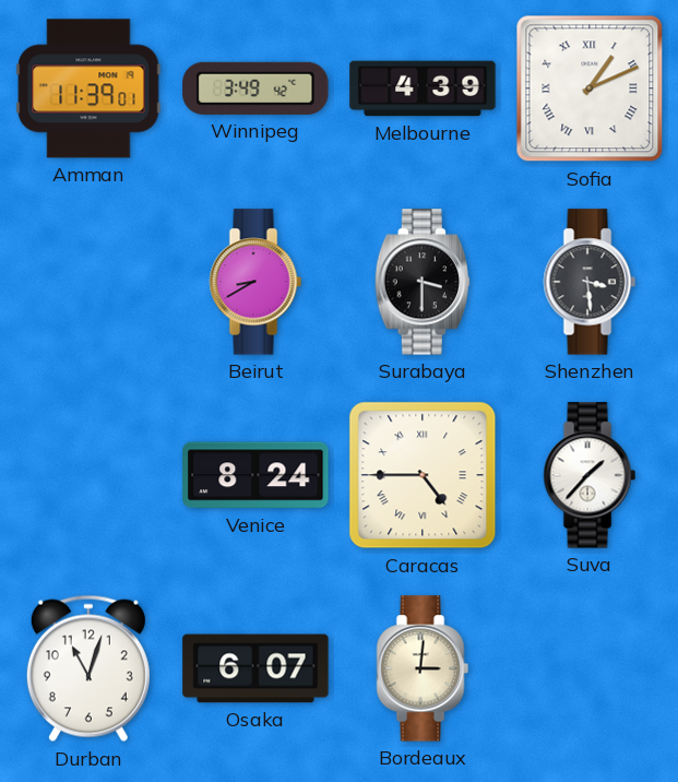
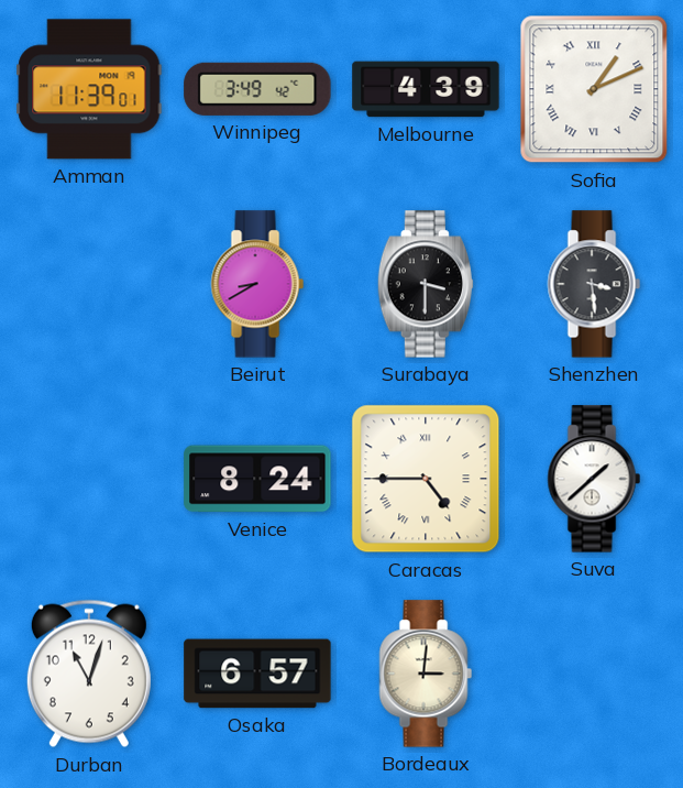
Suva: 1:37 -> 1:38
Osaka: 6:07 -> 6:57
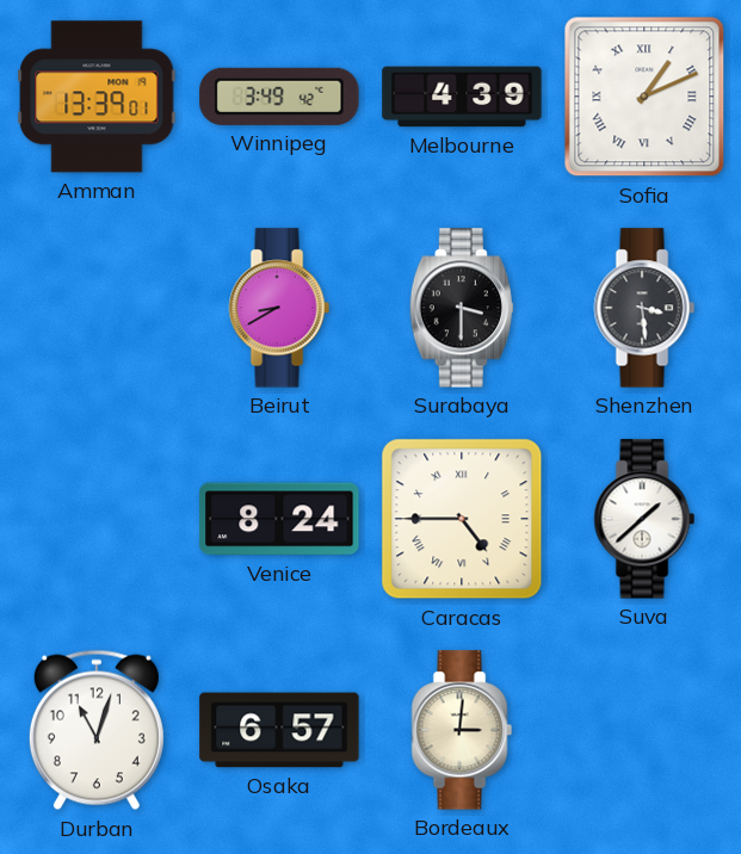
Amman: 11:39 -> 13:39
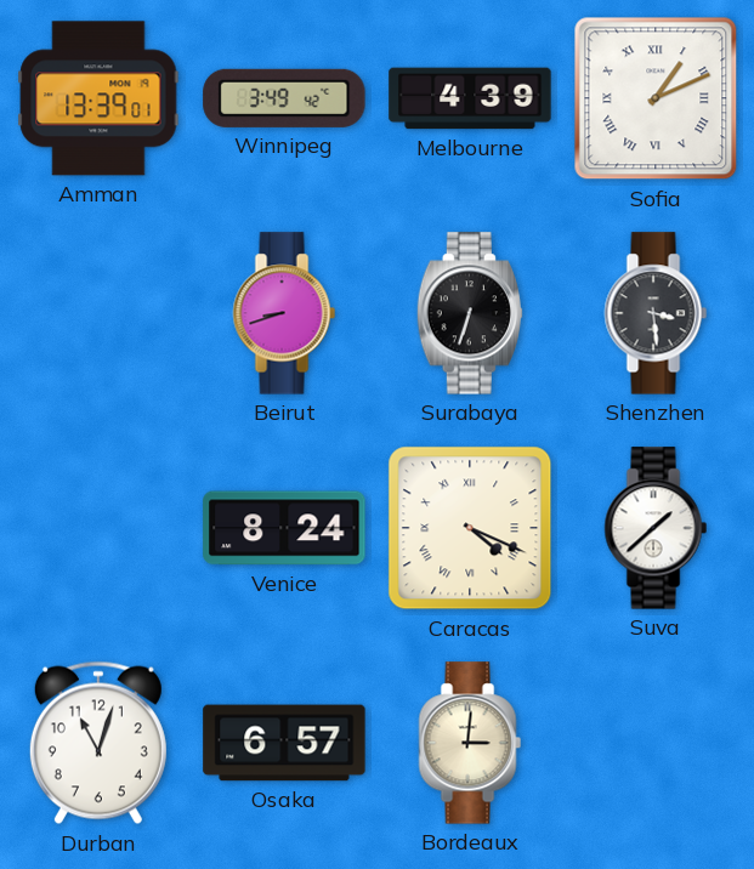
Beirut: 8:40 -> 8:42
Surabaya: 3:30 -> 6:33
Caracas: 4:45 -> 4:19
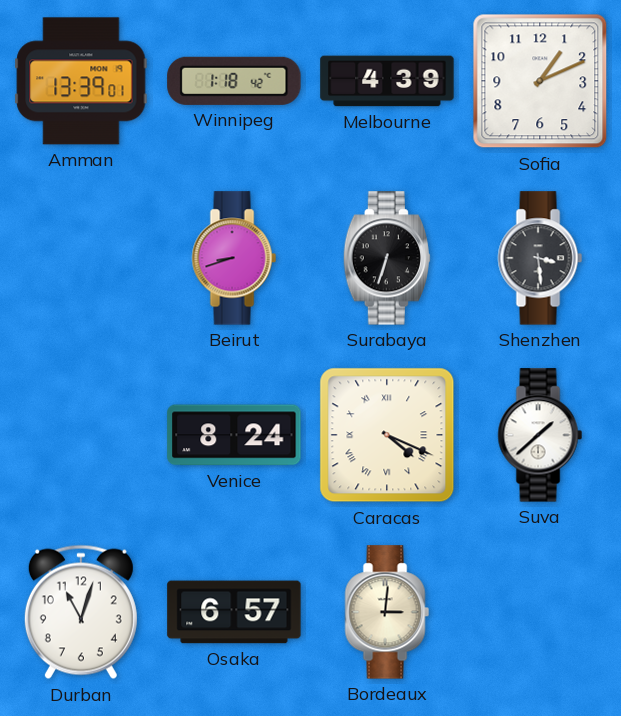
Winnipeg: 3:49 -> 1:18
Sofia numerals: Roman -> Arabic
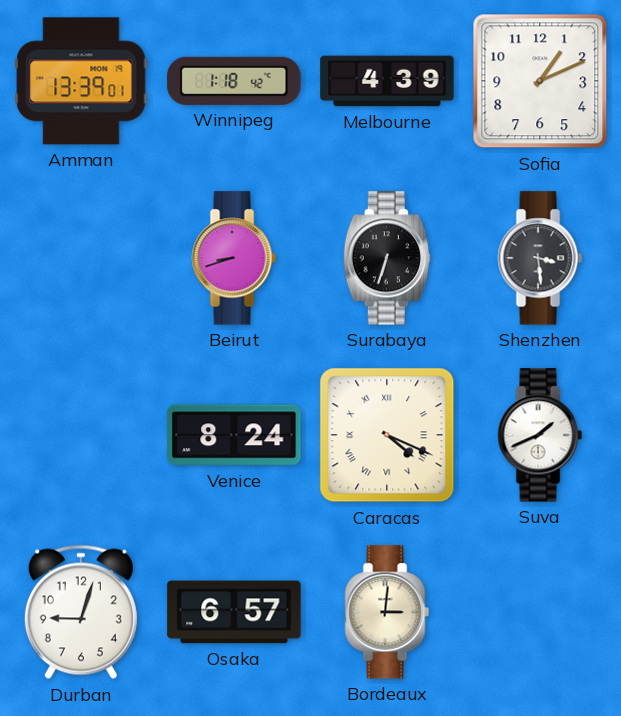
Suva: 1:38 -> 1:41
Durban: 11:03 -> 9:03
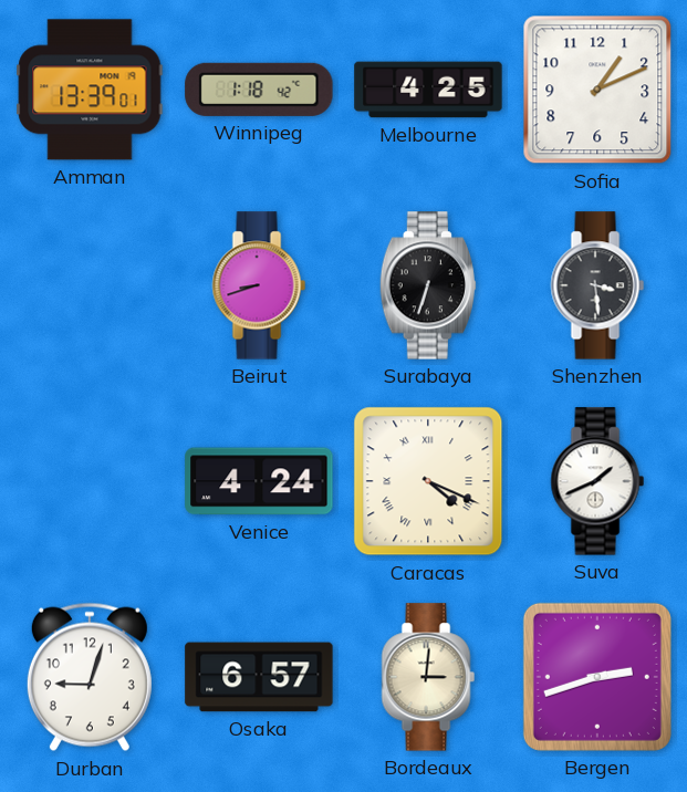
Melbourne: 4:39 -> 4:25
Venice: 8:24 -> 4:24
Bergen: none -> 2:42
